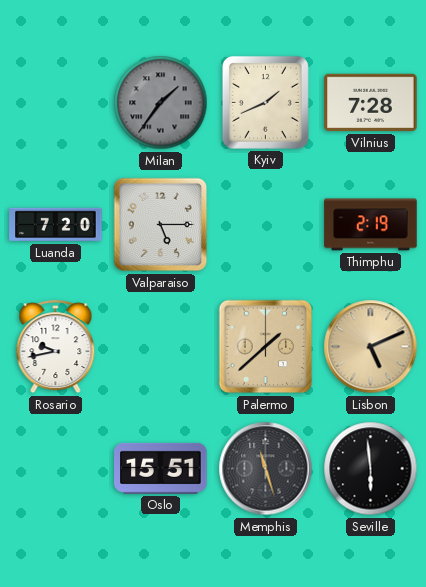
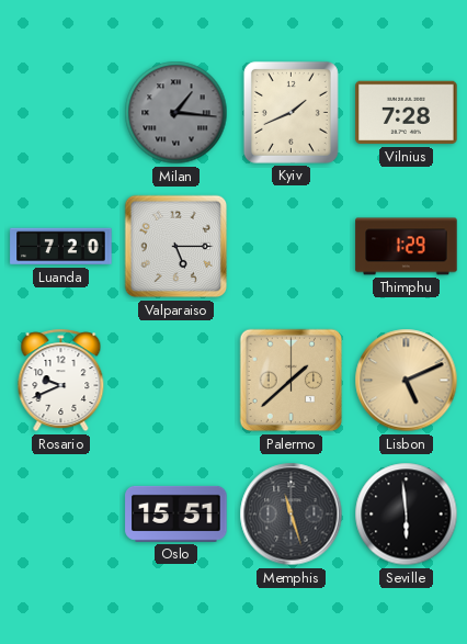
Milan: 1:36 -> 1:16
Thimphu: 2:19 -> 1:29
Rosario: 9:43 -> 9:41
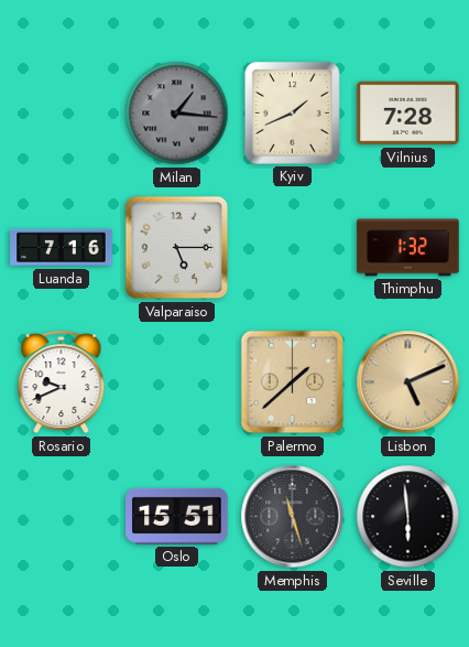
Luanda: 7:20 -> 7:16
Thimphu: 1:29 -> 1:32
